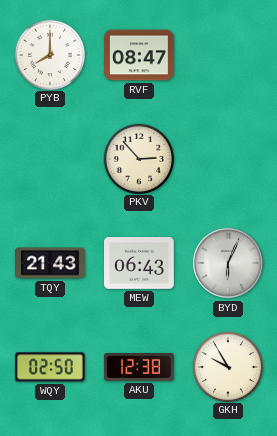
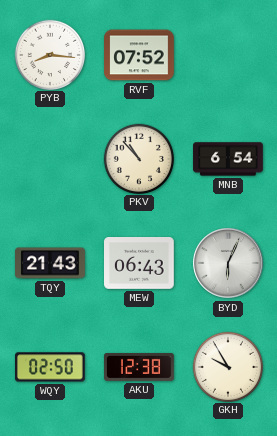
PYB: 8:00 -> 8:16
RVF: 08:47 -> 07:52
PKV: 2:53 -> 10:53
MNB: none -> 6:54
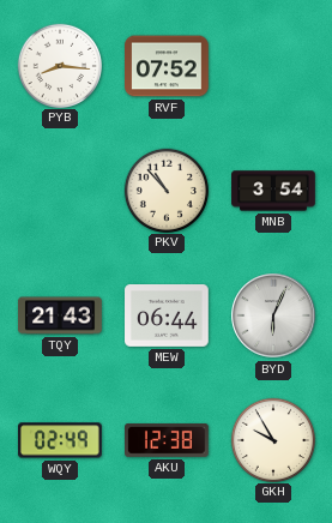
MNB: 6:54 -> 3:54
MEW: 06:43 -> 06:44
WQY: 02:50 -> 02:49
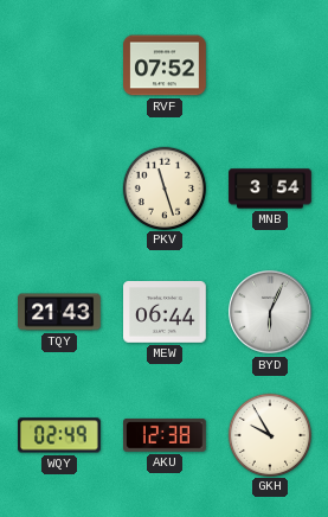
PYB: 8:16 -> none
PKV: 10:53 -> 11:27
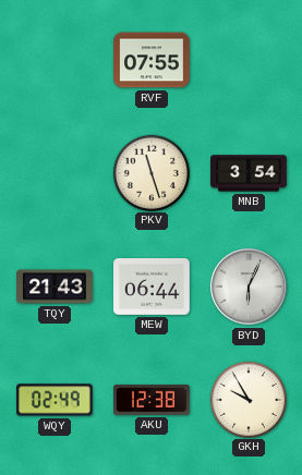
RVF: 07:52 -> 07:55
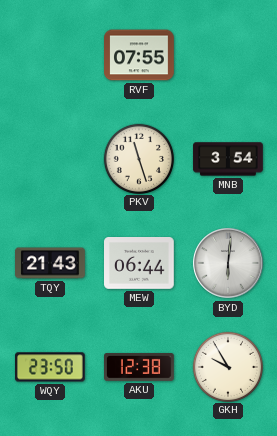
BYD: 6:04 -> 6:01
WQY: 02:49 -> 23:50
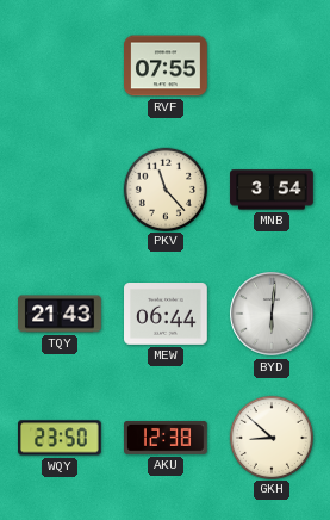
PKV: 11:27 -> 11:23
GKH: 9:55 -> 8:52
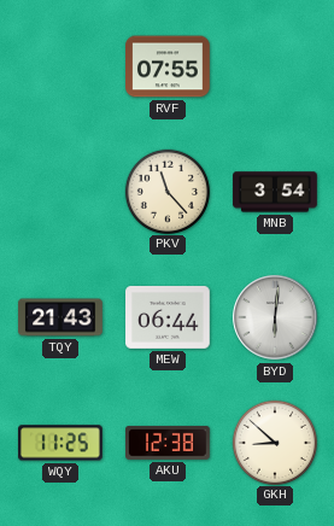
WQY: 23:50 -> 11:25
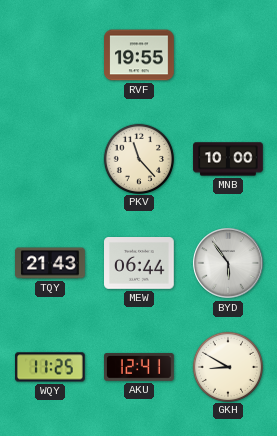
RVF: 07:55 -> 19:55
MNB: 3:54 -> 10:00
BYD: 6:01 -> 5:54
AKU: 12:38 -> 12:41
GKH: 8:52 -> 8:50
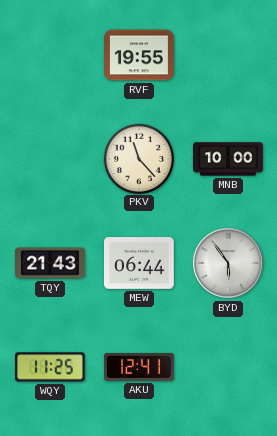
GKH: 8:50 -> none
